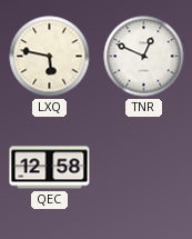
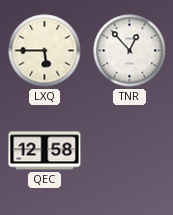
LXQ: 5:47 -> 5:45
TNR: 12:49 -> 12:53
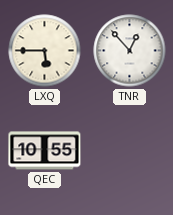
QEC: 12:58 -> 10:55
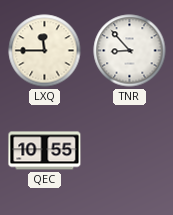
LXQ: 5:45 -> 11:45
TNR: 12:53 -> 8:53
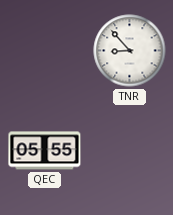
LXQ: 11:45 -> none
QEC: 10:55 -> 05:55
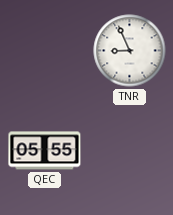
TNR: 8:53 -> 8:56
